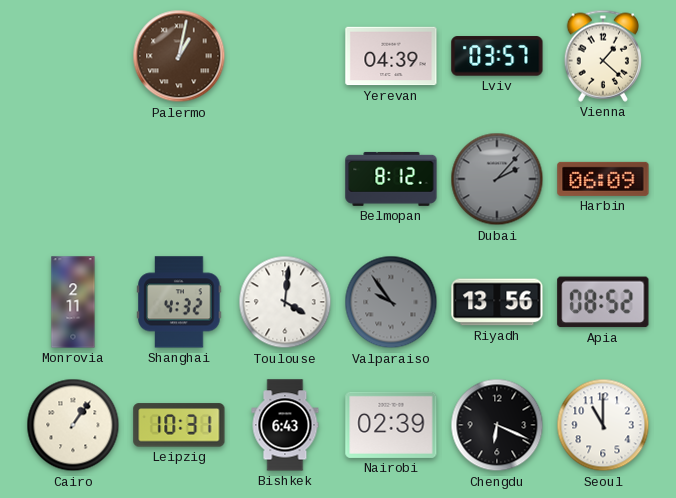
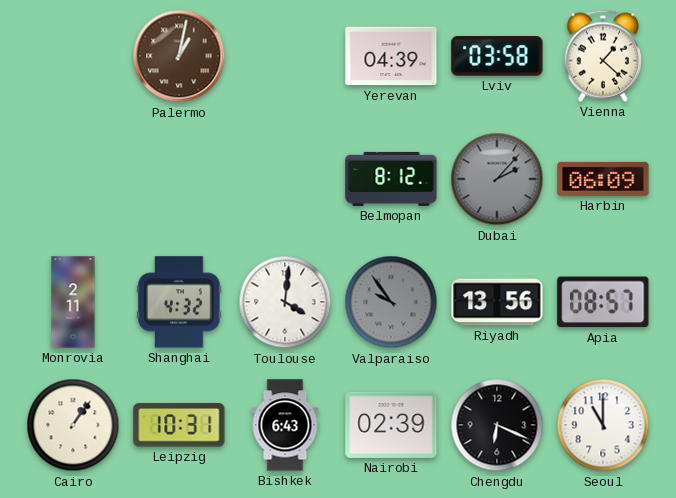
Lviv: 03:57 -> 03:58
Apia: 08:52 -> 08:57
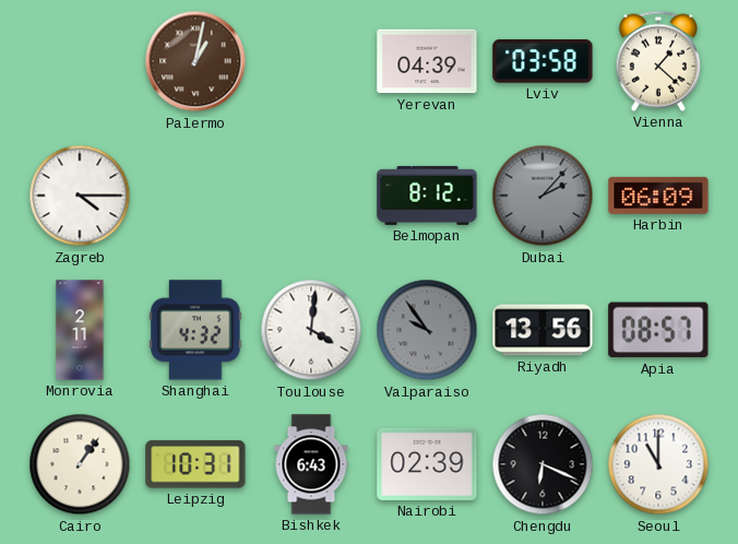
Zagreb: none -> 4:15
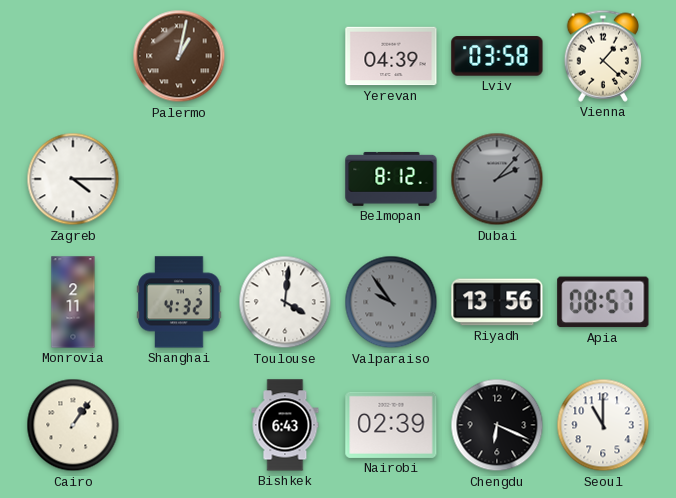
Harbin: 06:09 -> none
Leipzig: 10:31 -> none
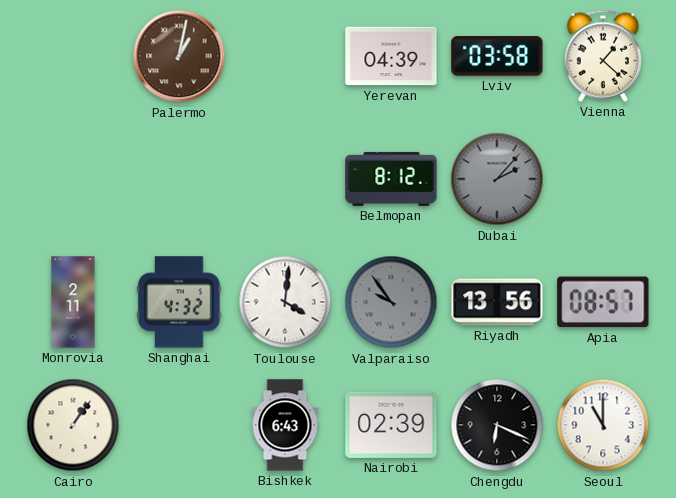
Zagreb: 4:15 -> none
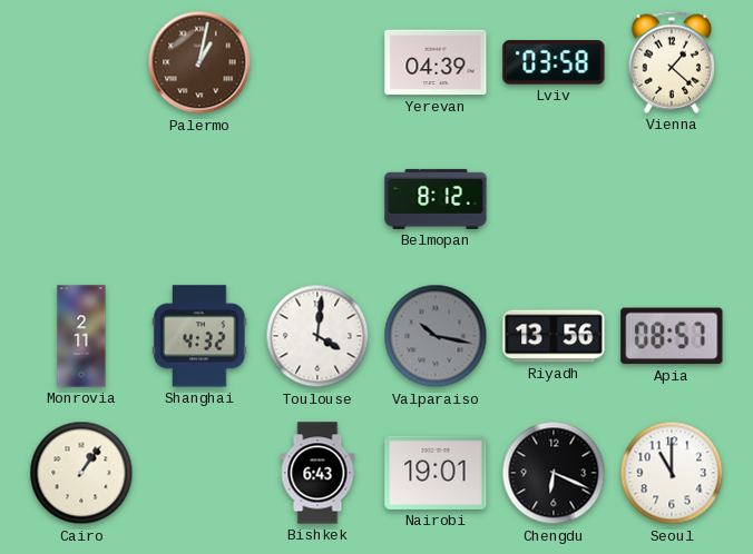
Dubai: 2:07 -> none
Valparaiso: 9:54 -> 10:17
Nairobi: 02:39 -> 19:01
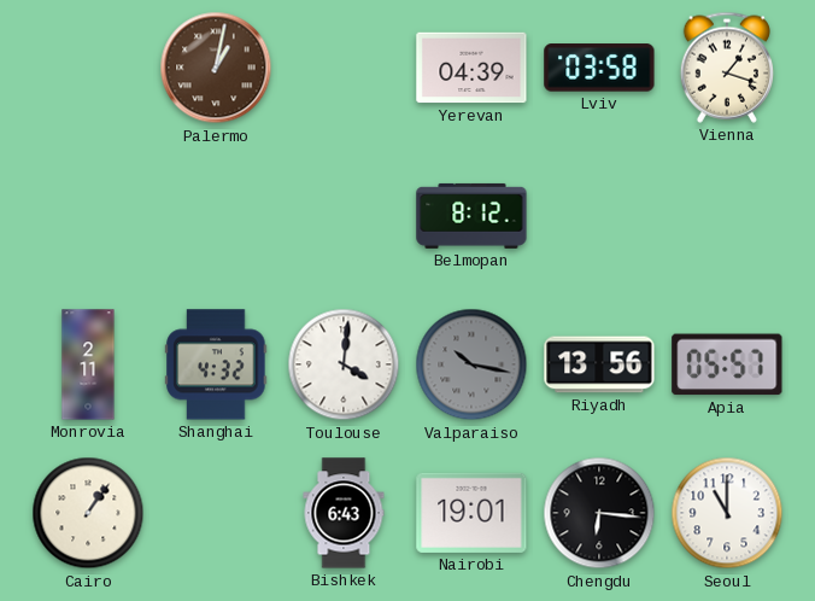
Vienna: 1:22 -> 1:18
Apia: 08:57 -> 05:57
Chengdu: 6:19 -> 6:16
